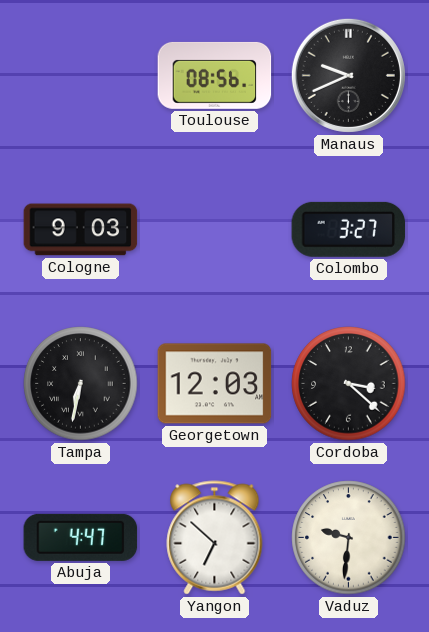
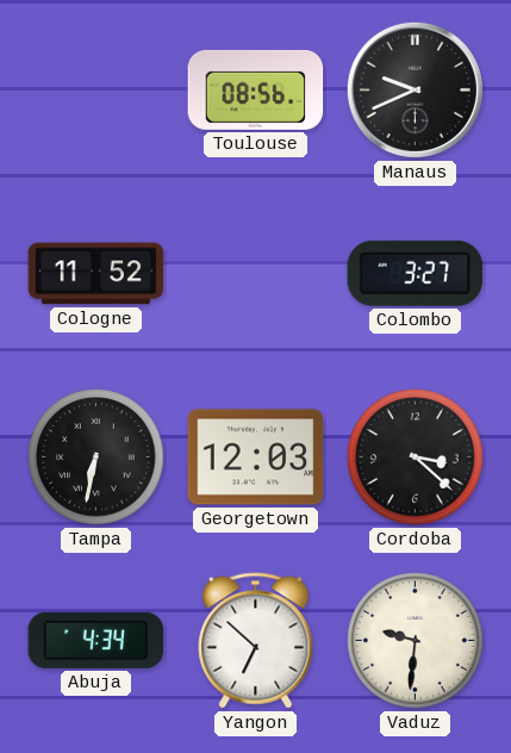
Cologne: 9:03 -> 11:52
Abuja: 4:47 -> 4:34
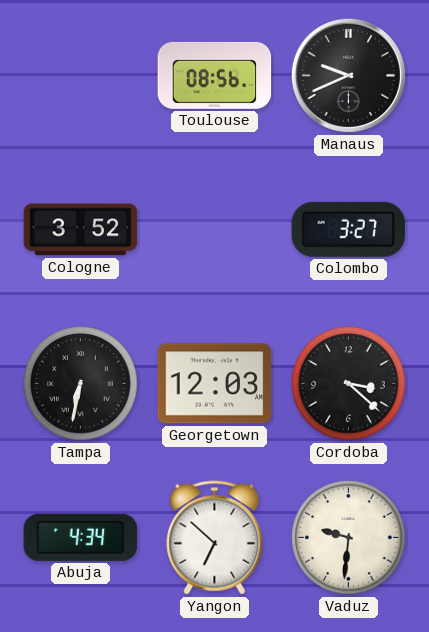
Cologne: 11:52 -> 3:52
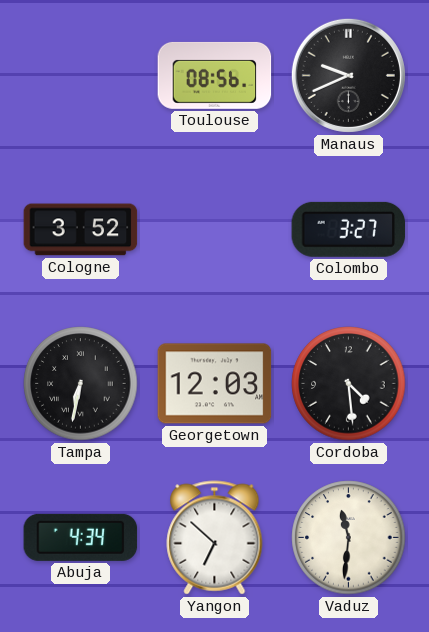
Cordoba: 3:22 -> 4:29
Vaduz: 9:31 -> 11:31
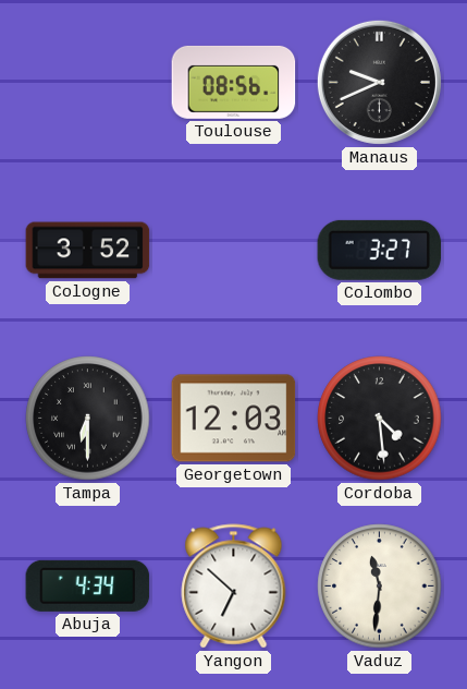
Tampa: 6:32 -> 6:30
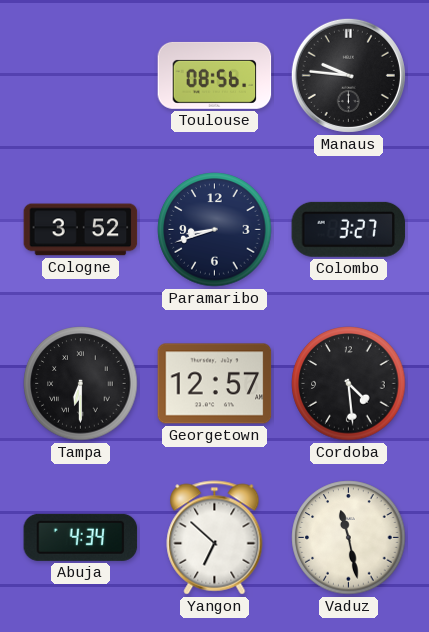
Manaus: 9:41 -> 9:46
Paramaribo: none -> 8:42
Georgetown: 12:03 -> 12:57
Vaduz: 11:31 -> 11:28
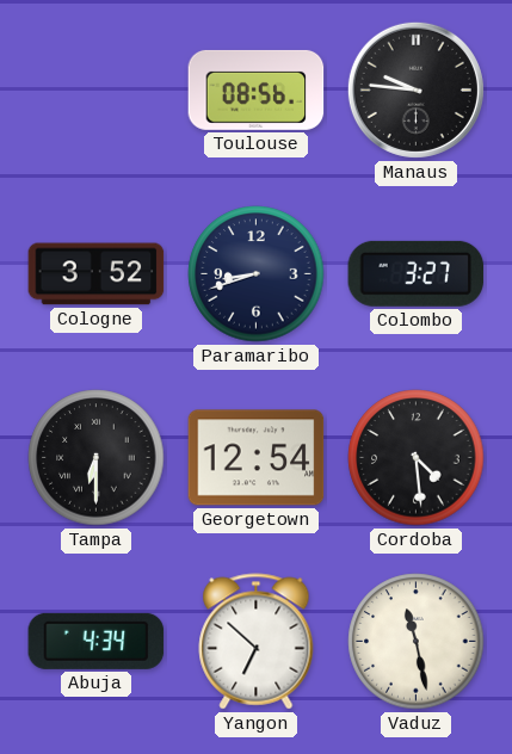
Georgetown: 12:57 -> 12:54
